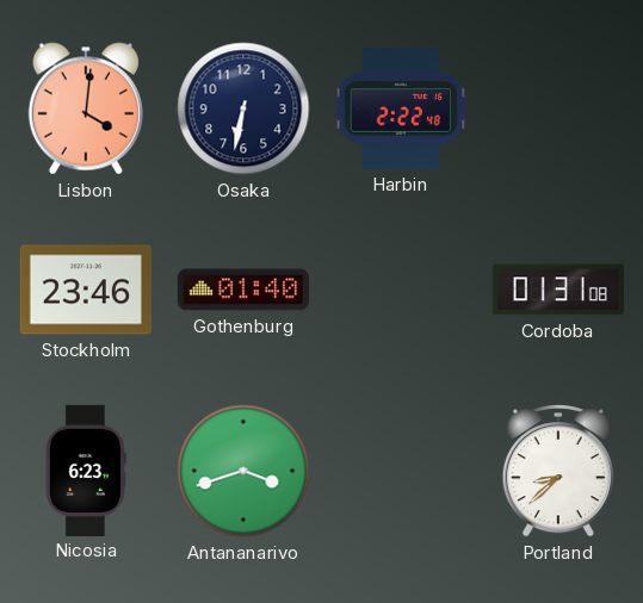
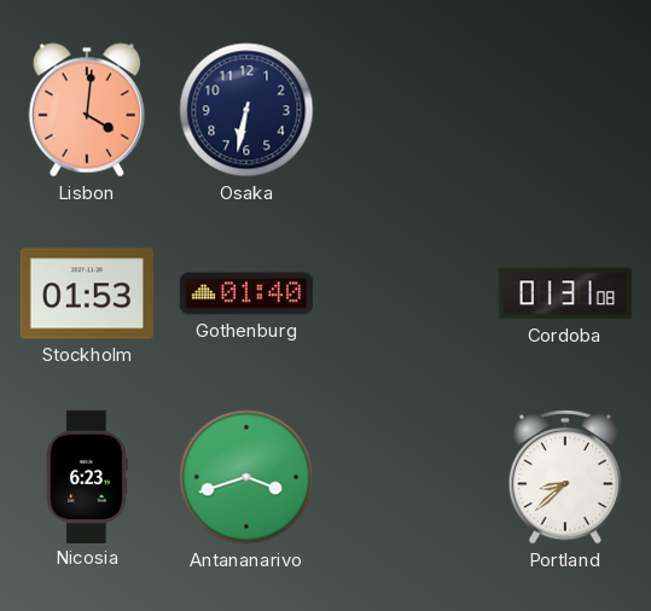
Harbin: 2:22 -> none
Stockholm: 23:46 -> 01:53
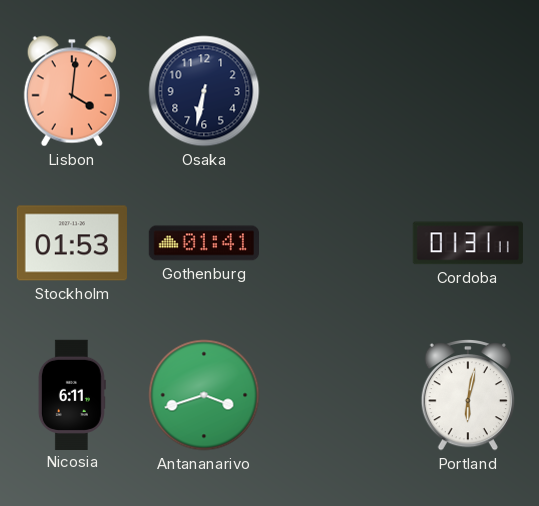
Gothenburg: 01:40 -> 01:41
Cordoba: 01:31:08 -> 01:31:11
Nicosia: 6:23 -> 6:11
Portland: 8:38 -> 6:02
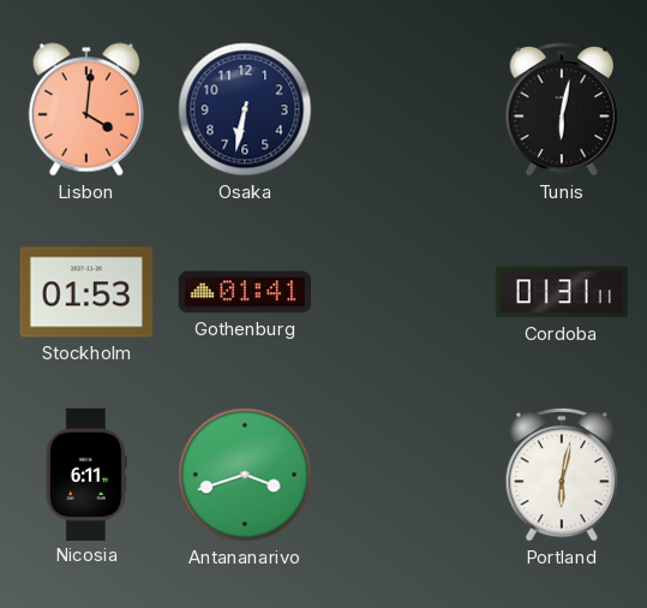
Tunis: none -> 6:02
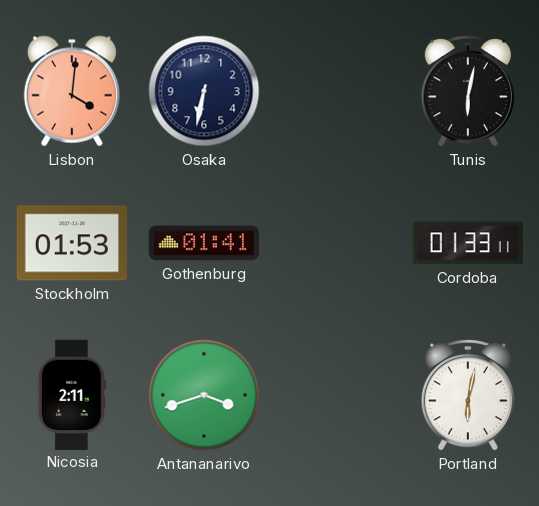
Cordoba: 01:31 -> 01:33
Nicosia: 6:11 -> 2:11
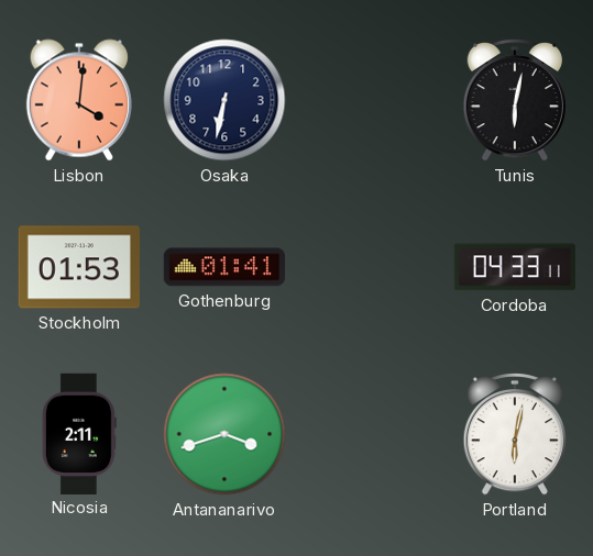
Cordoba: 01:33 -> 04:33
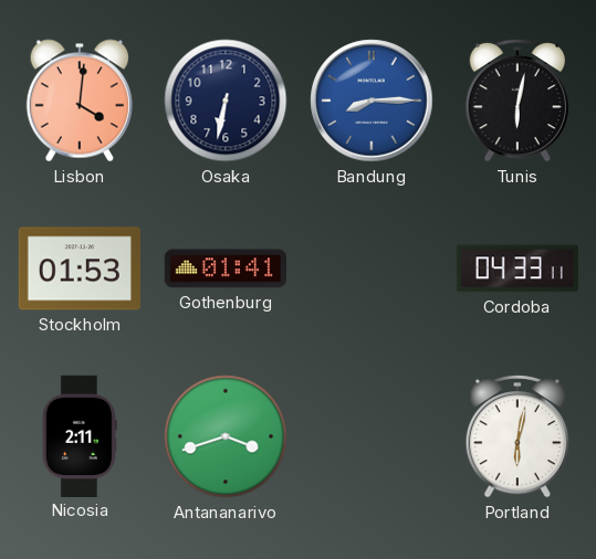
Bandung: none -> 8:15
